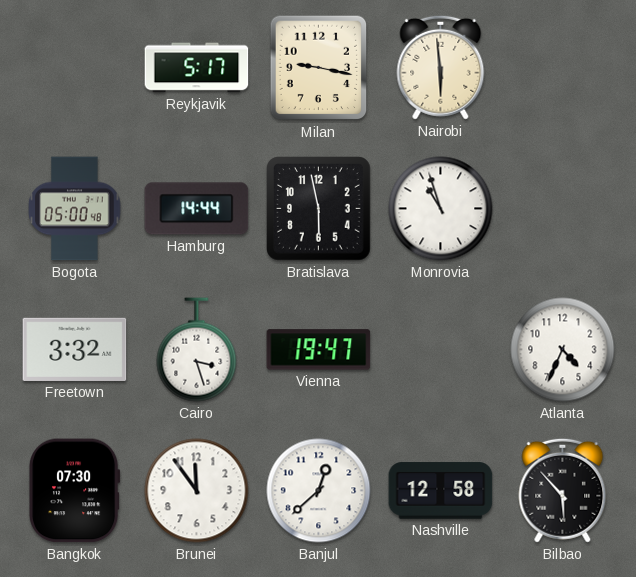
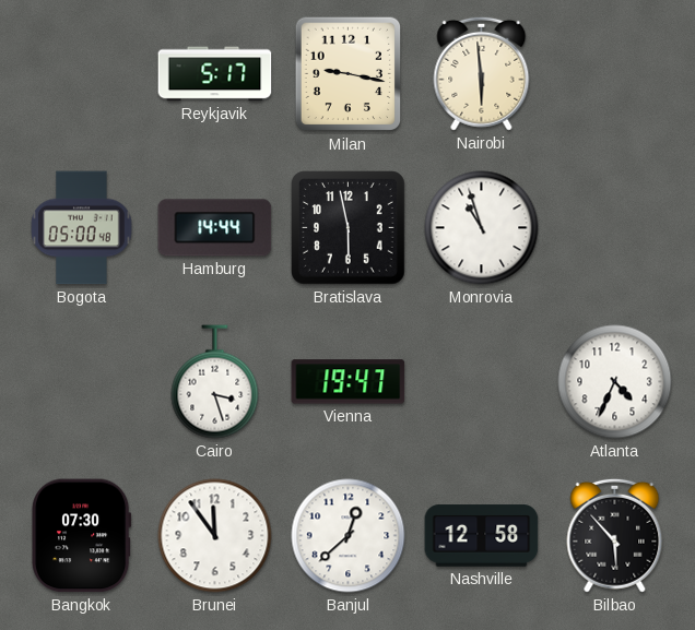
Freetown: 3:32 -> none
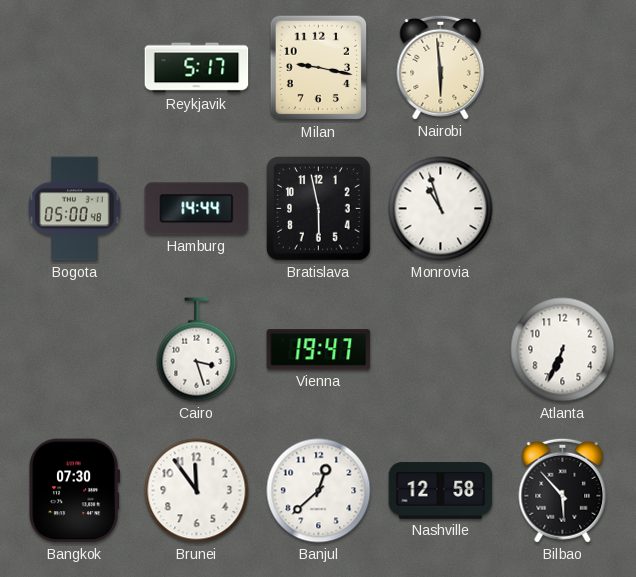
Atlanta: 4:34 -> 6:34
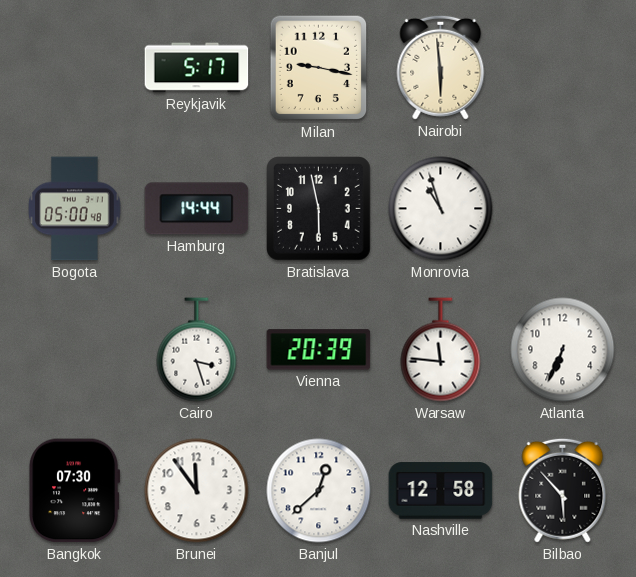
Vienna: 19:47 -> 20:39
Warsaw: none -> 11:46
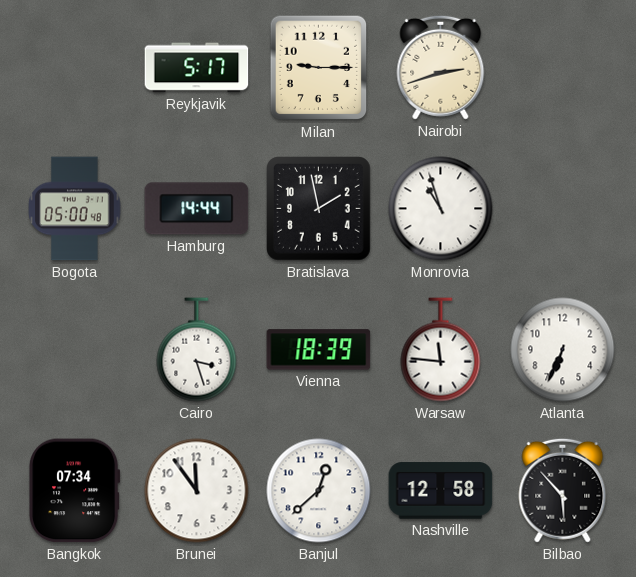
Milan: 9:17 -> 9:15
Nairobi: 5:59 -> 2:42
Bratislava: 5:58 -> 1:58
Vienna: 20:39 -> 18:39
Bangkok: 07:30 -> 07:34
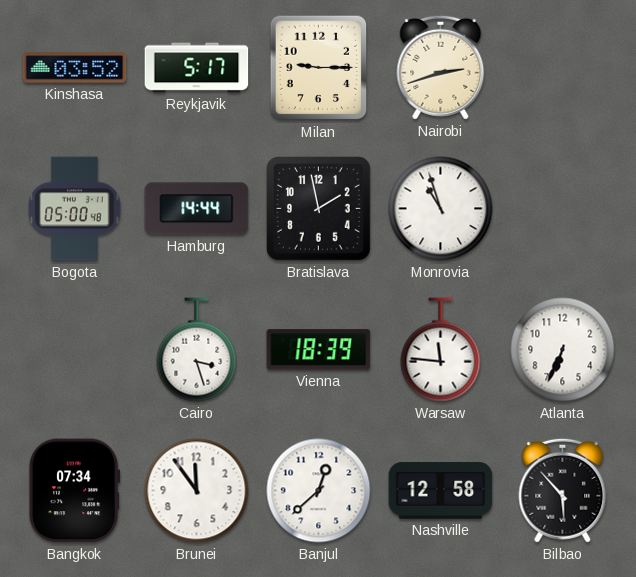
Kinshasa: none -> 03:52
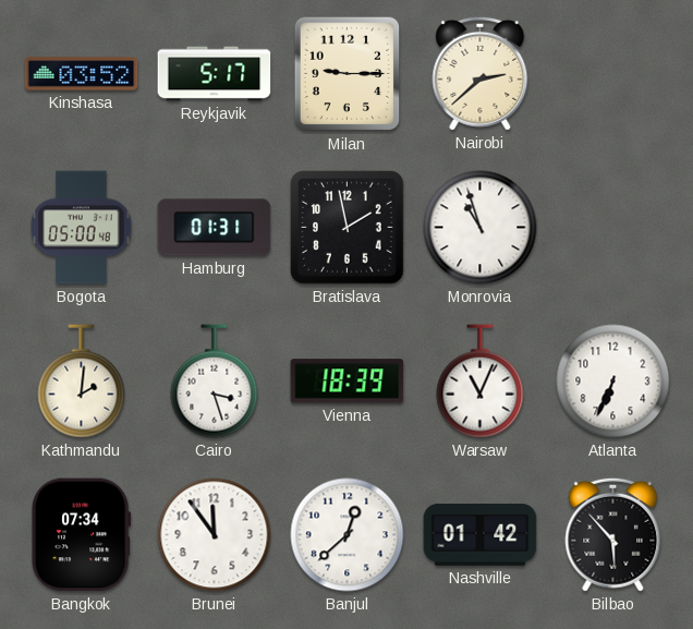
Nairobi: 2:42 -> 2:38
Hamburg: 14:44 -> 01:31
Kathmandu: none -> 2:01
Warsaw: 11:46 -> 11:04
Nashville: 12:58 -> 01:42
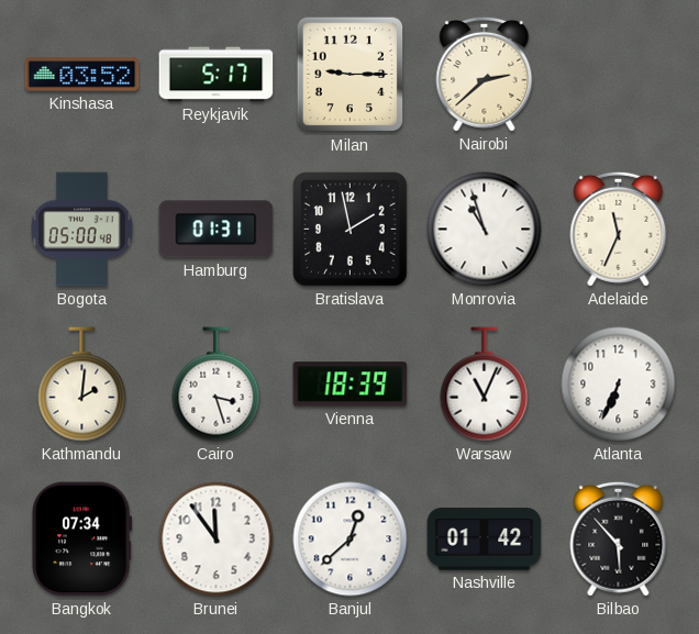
Adelaide: none -> 11:34
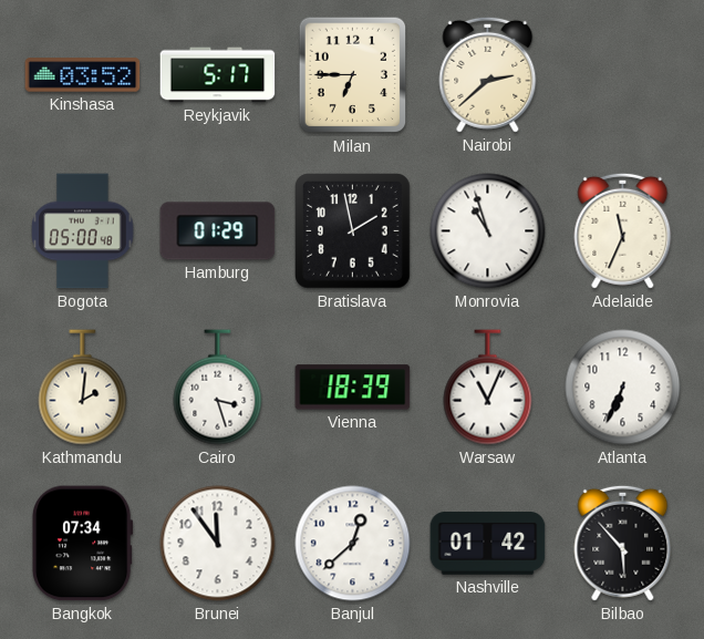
Milan: 9:15 -> 6:45
Hamburg: 01:31 -> 01:29
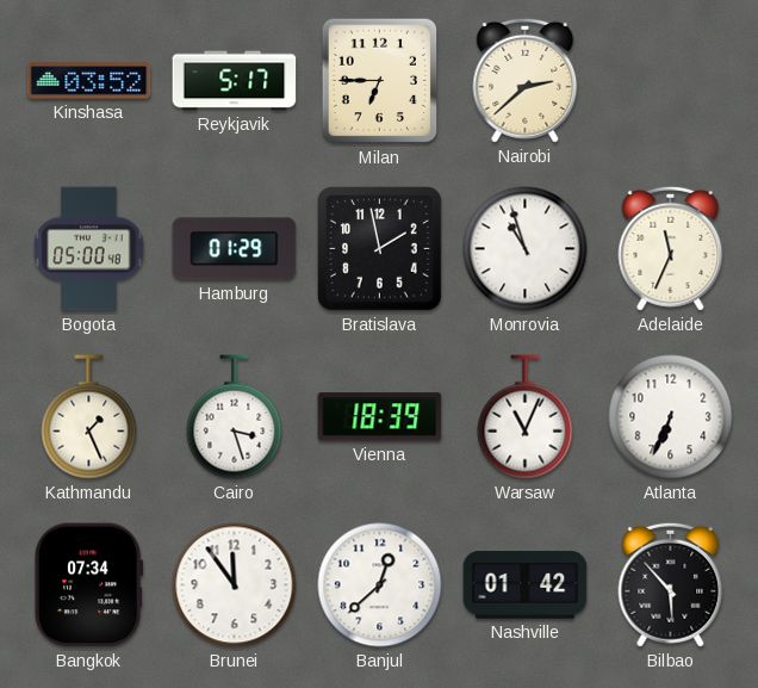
Kathmandu: 2:01 -> 1:26
